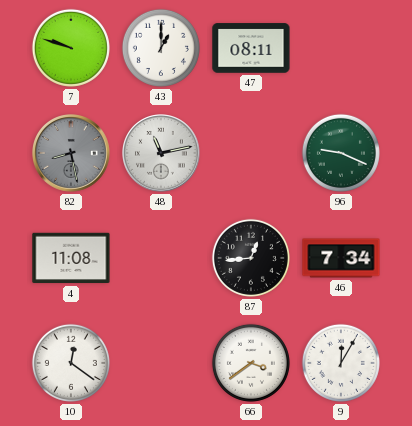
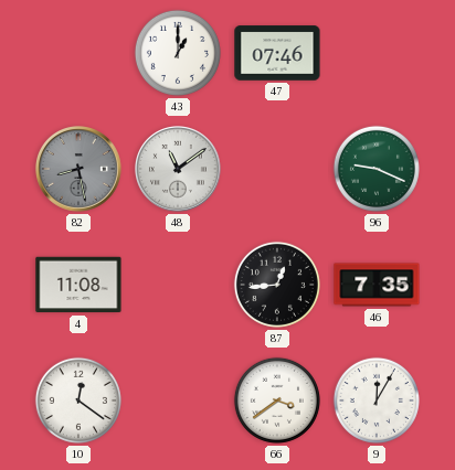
7: 9:48 -> none
47: 08:11 -> 07:46
48: 11:13 -> 11:09
46: 7:34 -> 7:35
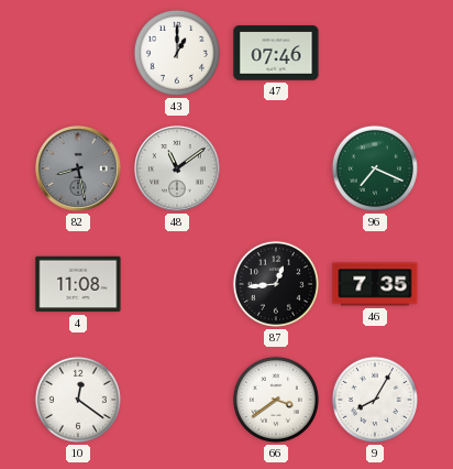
96: 9:19 -> 7:19
9: 12:05 -> 8:05
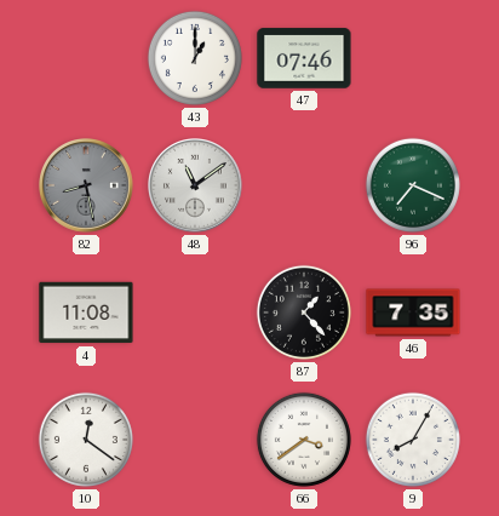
87: 12:44 -> 1:23
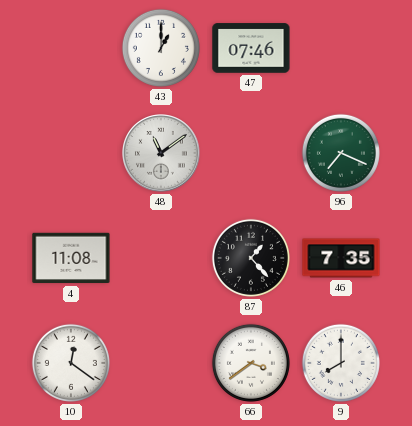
82: 8:28 -> none
9: 8:05 -> 8:00
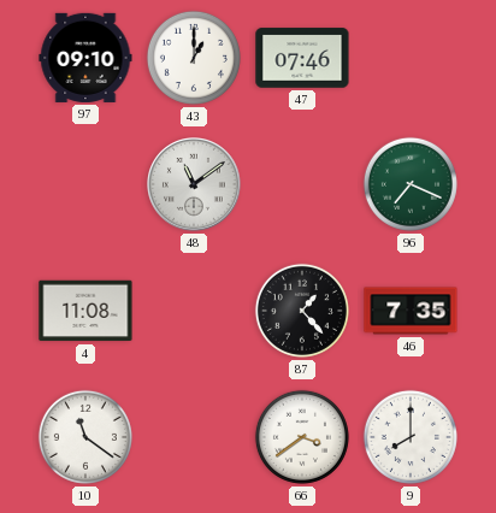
97: none -> 09:10
10: 12:21 -> 11:21
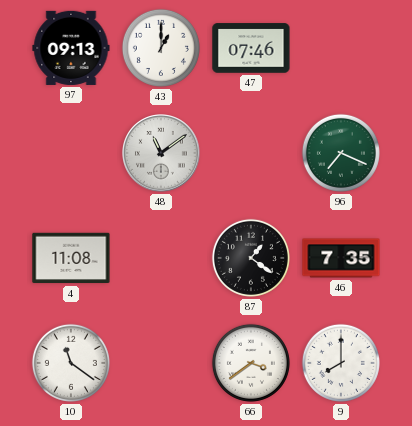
97: 09:10 -> 09:13
87: 1:23 -> 1:21
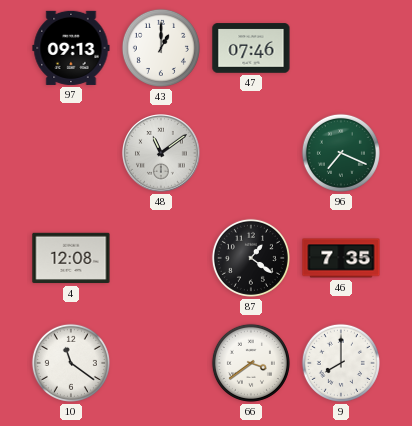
4: 11:08 -> 12:08
